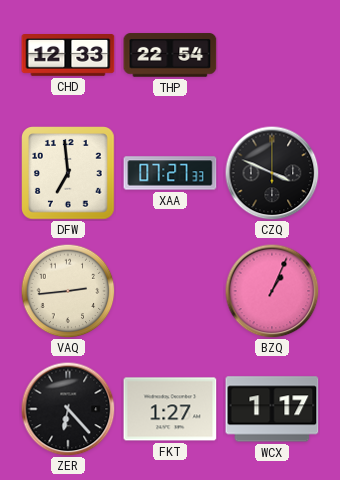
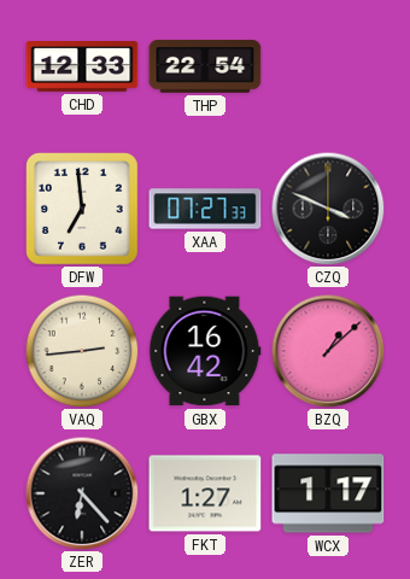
GBX: none -> 16:42
BZQ: 1:04 -> 1:08
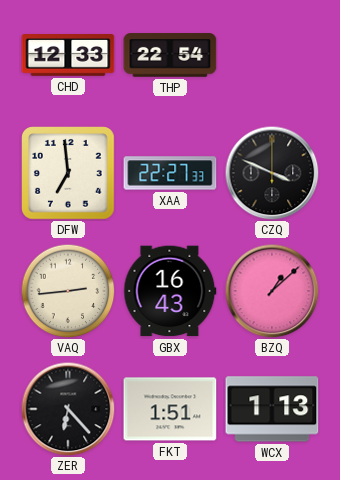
XAA: 07:27 -> 22:27
GBX: 16:42 -> 16:43
FKT: 1:27 -> 1:51
WCX: 1:17 -> 1:13
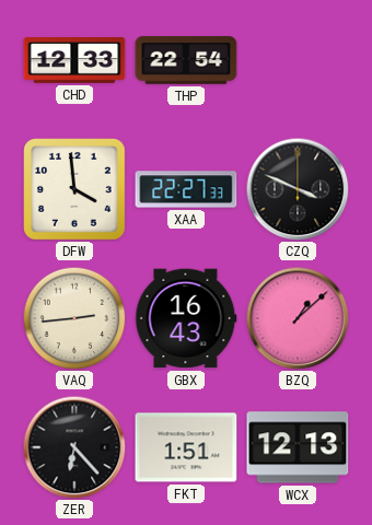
DFW: 6:59 -> 3:59
WCX: 1:13 -> 12:13
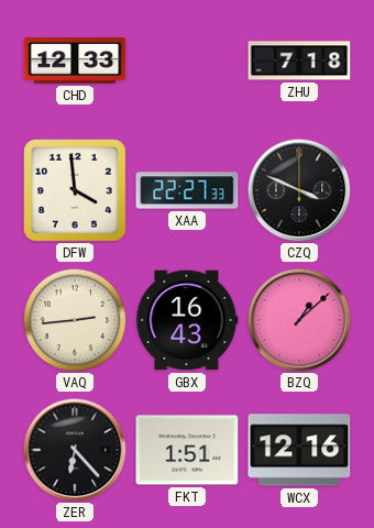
THP: 22:54 -> none
ZHU: none -> 7:18
WCX: 12:13 -> 12:16
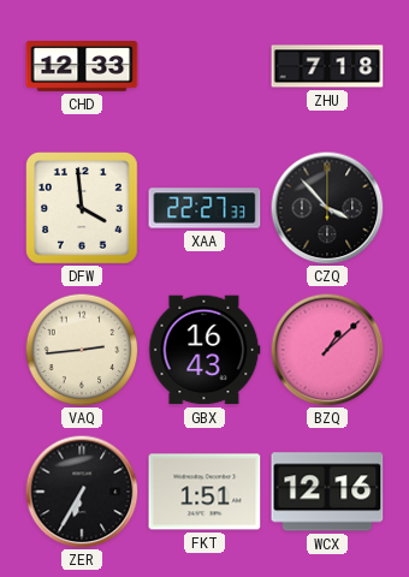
CZQ: 3:49 -> 3:53
ZER: 6:23 -> 6:35
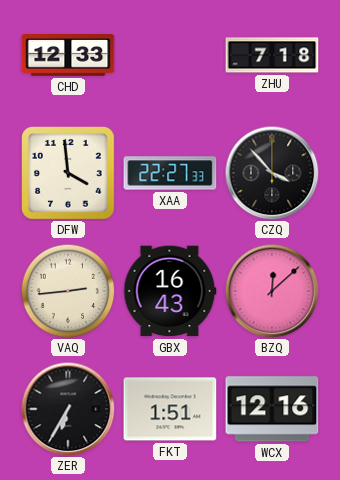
BZQ: 1:08 -> 12:08
